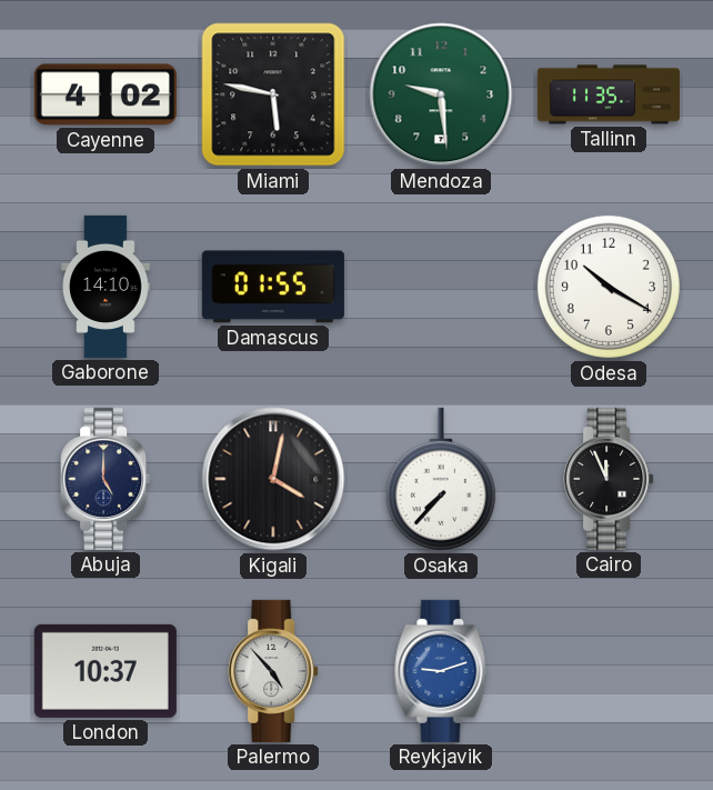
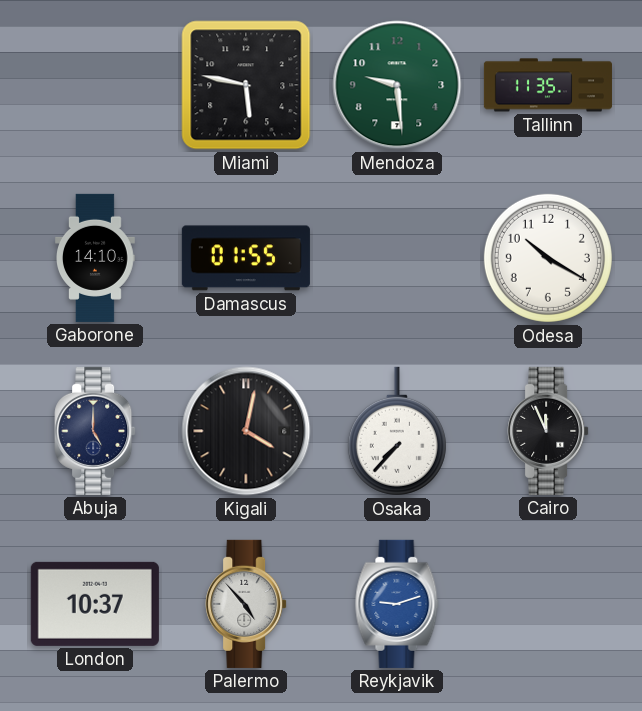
Cayenne: 4:02 -> none
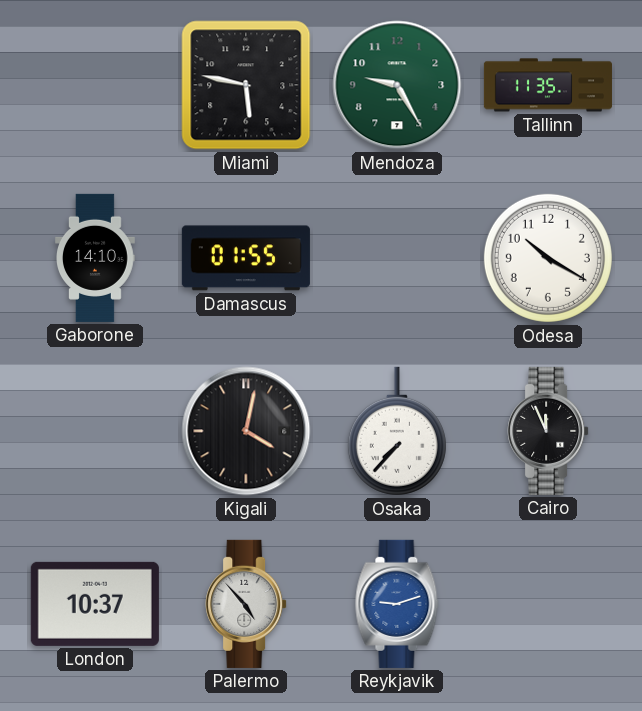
Mendoza: 9:29 -> 9:25
Abuja: 5:00 -> none
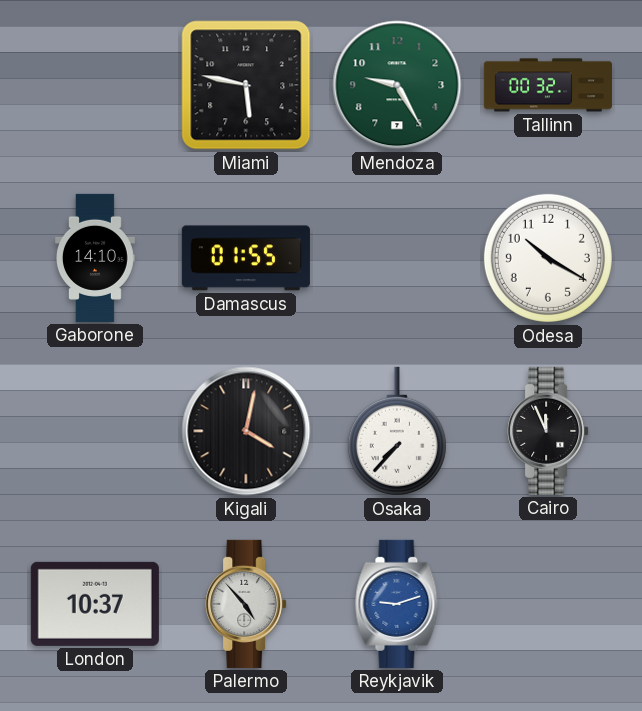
Tallinn: 11:35 -> 00:32
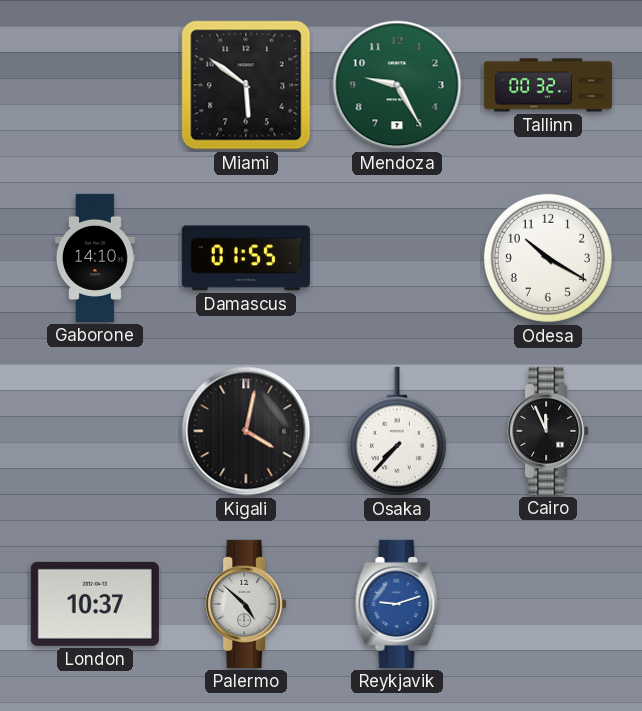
Miami: 5:47 -> 5:51
Palermo: 4:53 -> 4:52
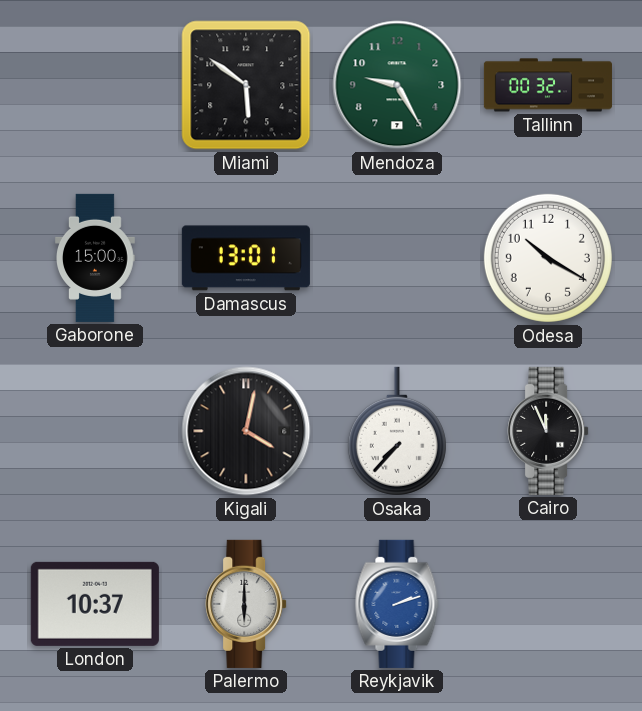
Gaborone: 14:10 -> 15:00
Damascus: 01:55 -> 13:01
Palermo: 4:52 -> 6:00
Reykjavik: 9:12 -> 2:12
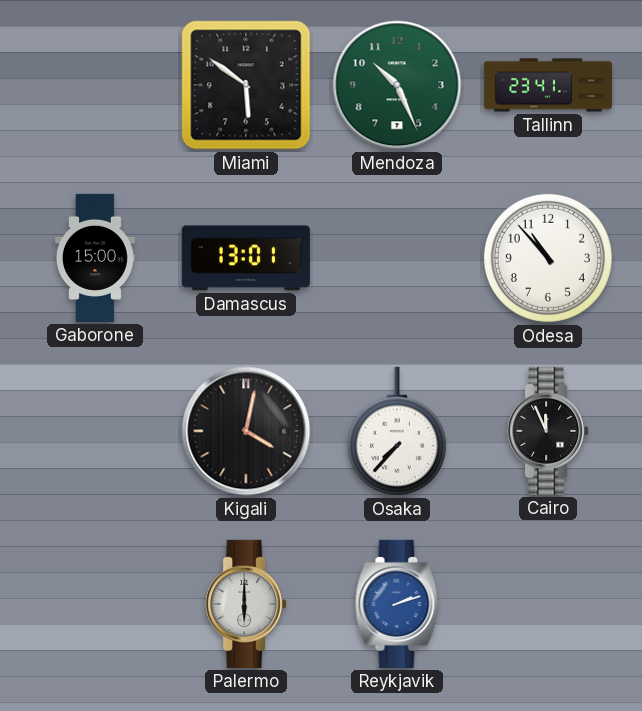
Mendoza: 9:25 -> 10:26
Tallinn: 00:32 -> 23:41
Odesa: 10:20 -> 10:53
London: 10:37 -> none
